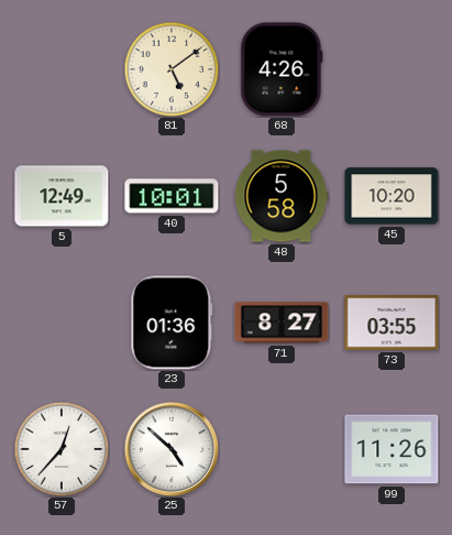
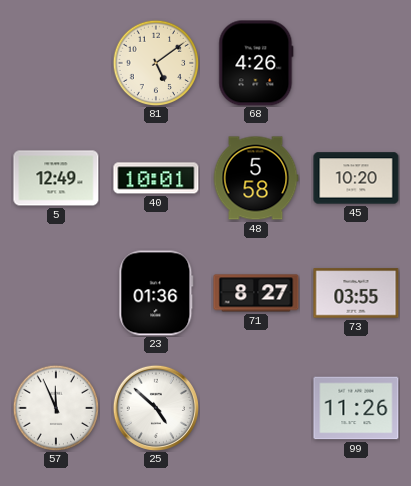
57: 12:37 -> 11:56
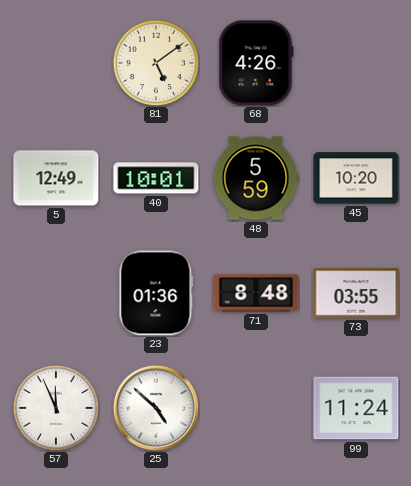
48: 5:58 -> 5:59
71: 8:27 -> 8:48
99: 11:26 -> 11:24
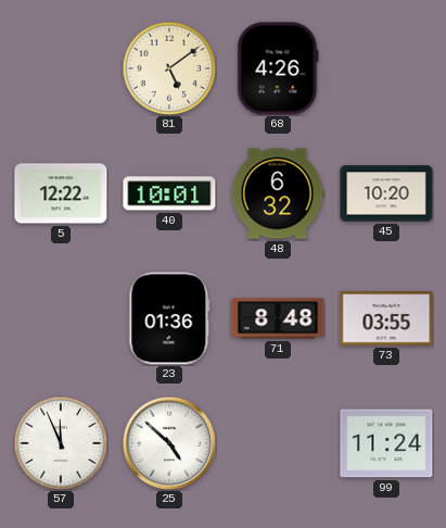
5: 12:49 -> 12:22
48: 5:59 -> 6:32
